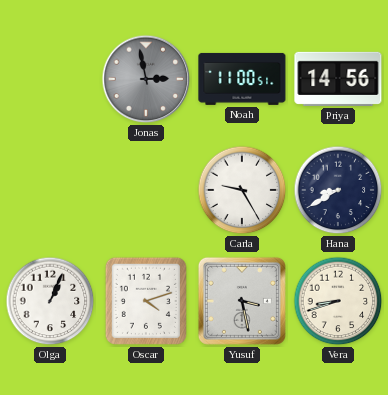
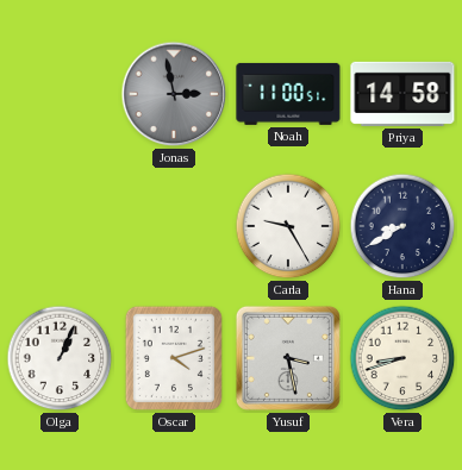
Priya: 14:56 -> 14:58
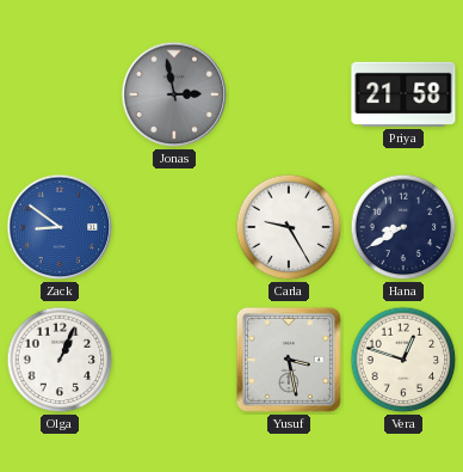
Noah: 11:00 -> none
Priya: 14:58 -> 21:58
Zack: none -> 8:51
Oscar: 4:12 -> none
Vera: 8:42 -> 12:48
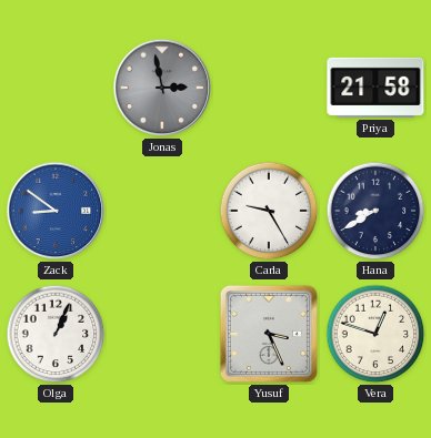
Yusuf: 3:28 -> 3:26
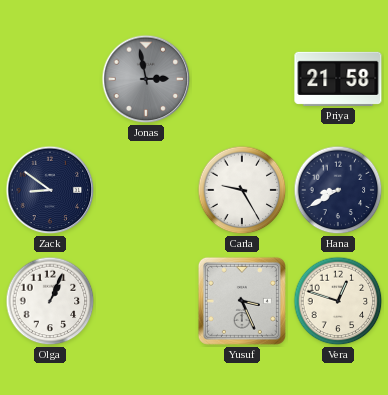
Zack dial: blue -> navy
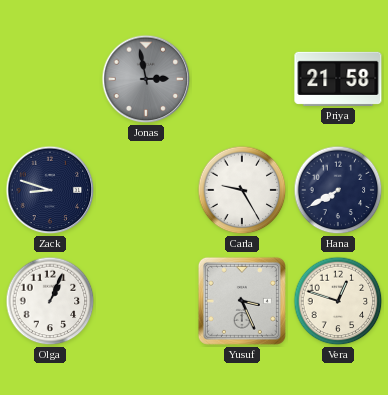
Zack: 8:51 -> 8:48
Hana: 8:40 -> 7:40
